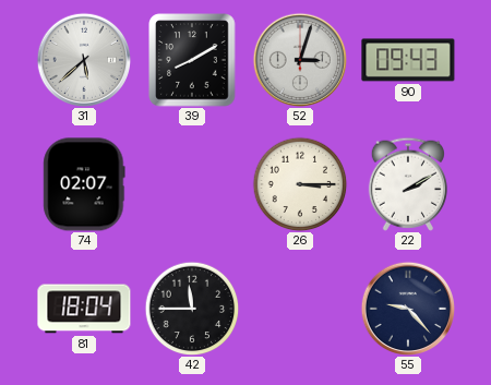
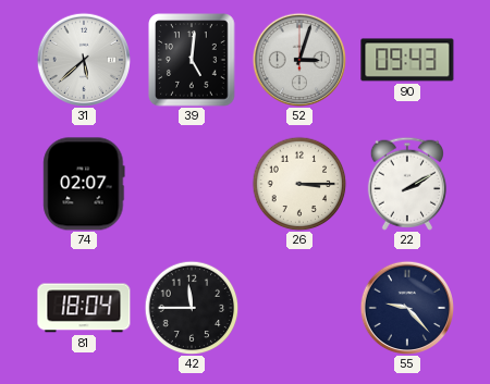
39: 8:10 -> 5:01
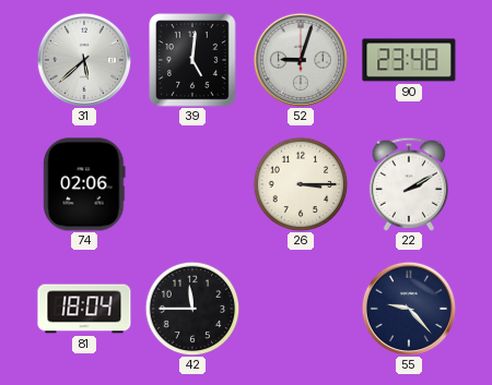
52: 3:03 -> 9:03
90: 09:43 -> 23:48
74: 02:07 -> 02:06
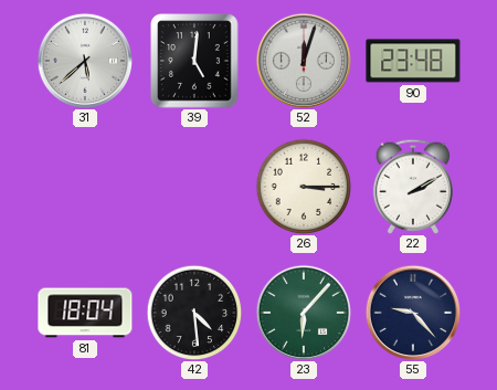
52: 9:03 -> 12:03
74: 02:06 -> none
42: 11:45 -> 4:29
23: none -> 6:07
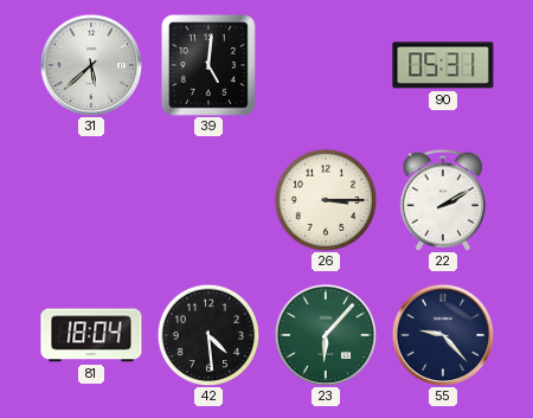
52: 12:03 -> none
90: 23:48 -> 05:31
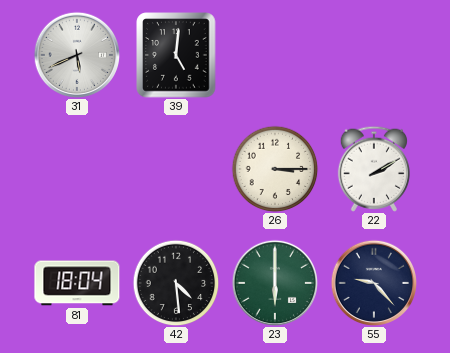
31: 5:38 -> 5:41
90: 05:31 -> none
23: 6:07 -> 6:00
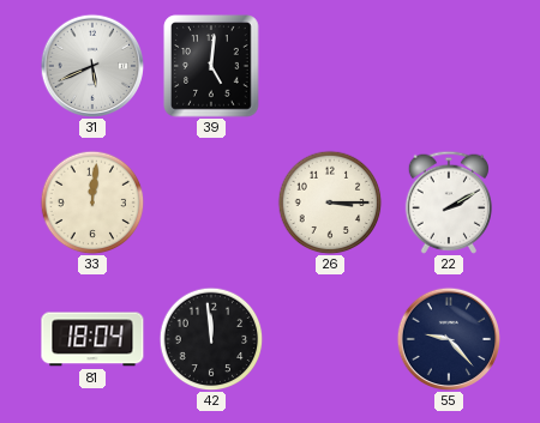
33: none -> 12:01
42: 4:29 -> 11:59
23: 6:00 -> none
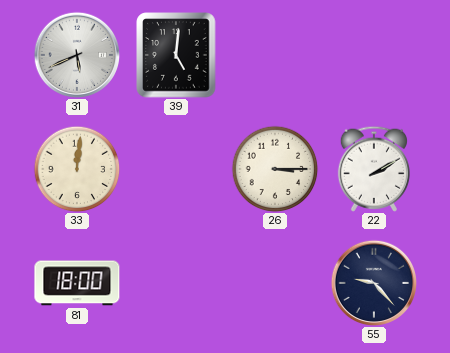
81: 18:04 -> 18:00
42: 11:59 -> none
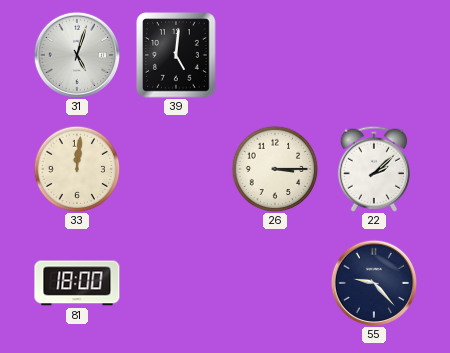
31: 5:41 -> 5:03
22: 2:10 -> 2:08
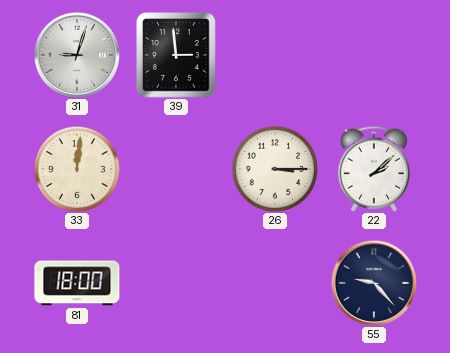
31: 5:03 -> 9:03
39: 5:01 -> 2:59
